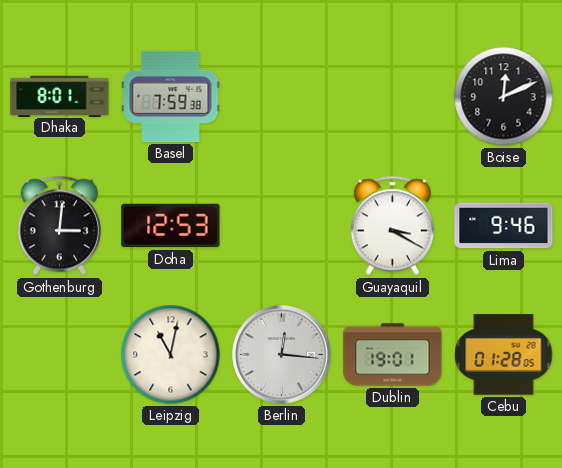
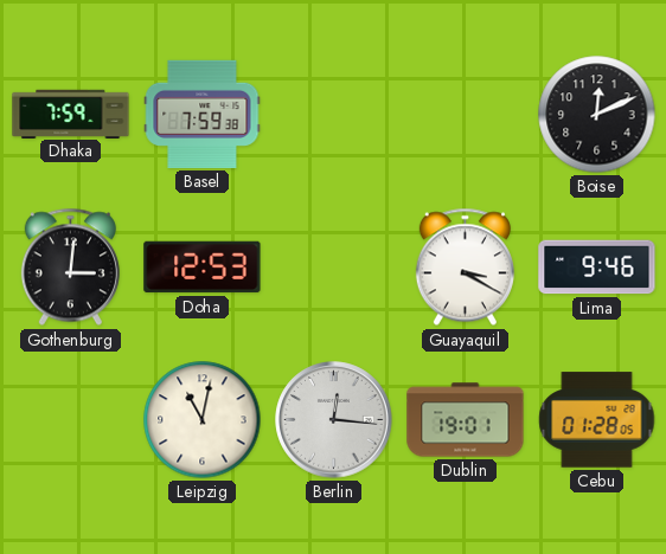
Dhaka: 8:01 -> 7:59
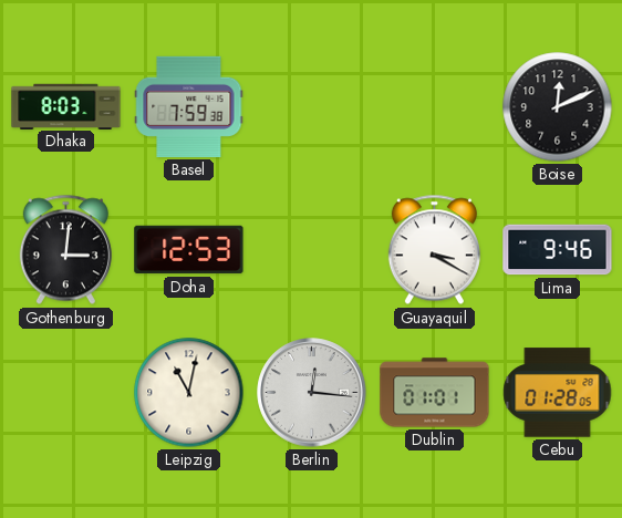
Dhaka: 7:59 -> 8:03
Dublin: 19:01 -> 01:01
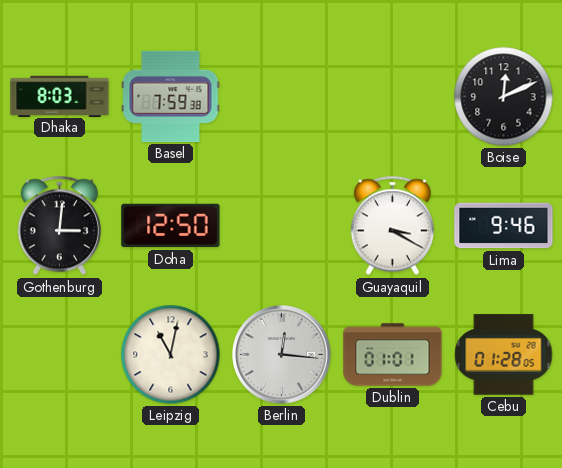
Doha: 12:53 -> 12:50
